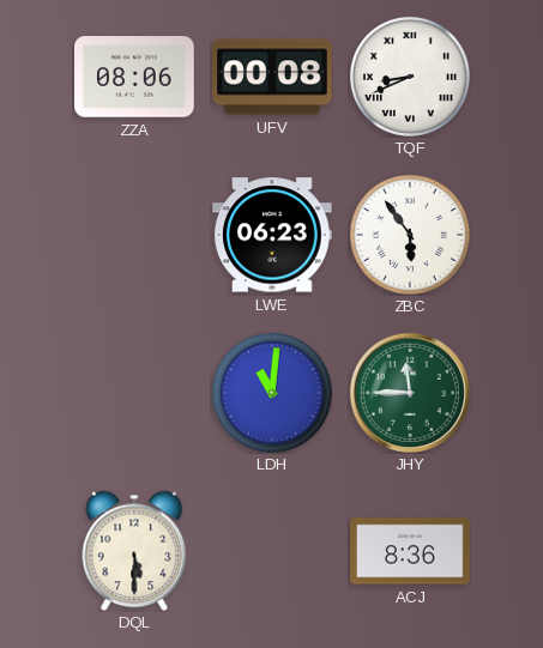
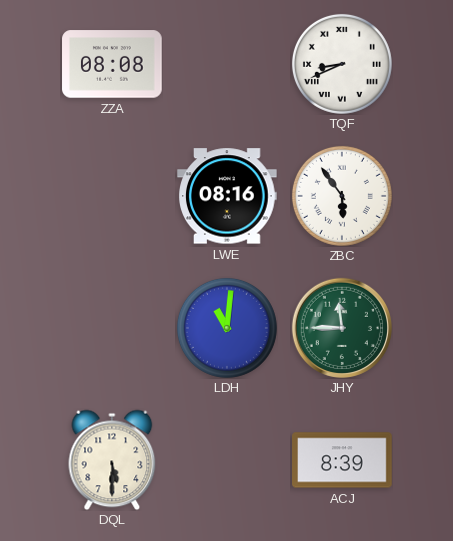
ZZA: 08:06 -> 08:08
UFV: 00:08 -> none
LWE: 06:23 -> 08:16
ACJ: 8:36 -> 8:39
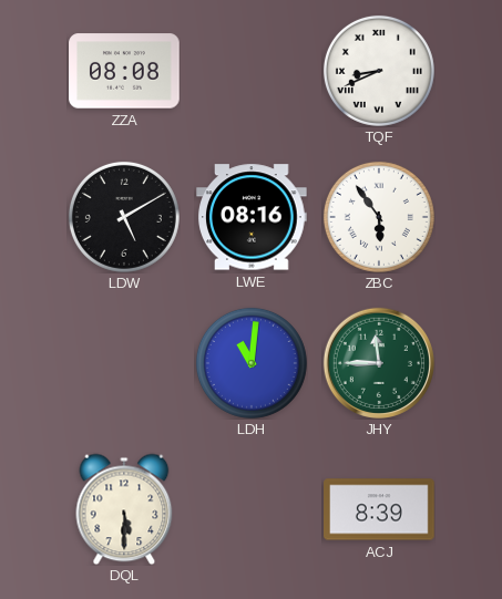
LDW: none -> 5:10
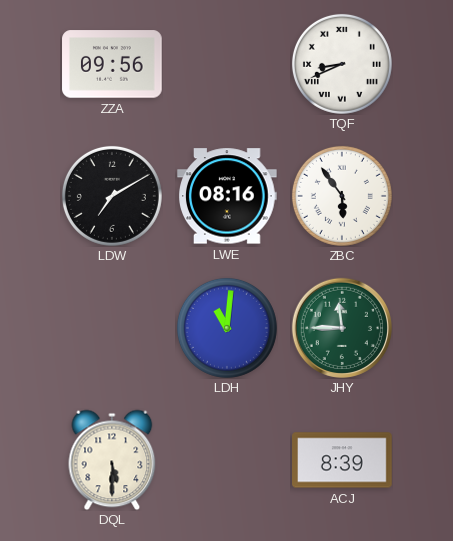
ZZA: 08:08 -> 09:56
LDW: 5:10 -> 7:10
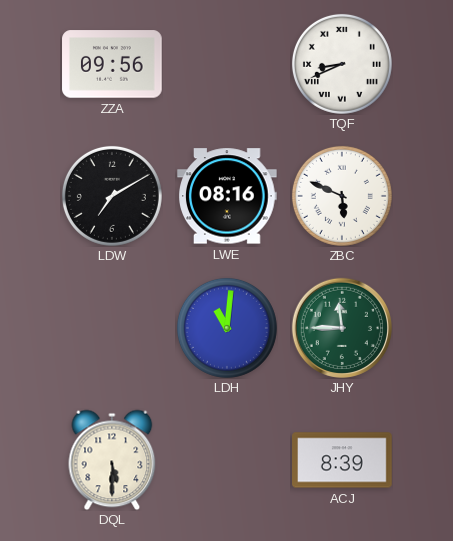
ZBC: 5:54 -> 5:49
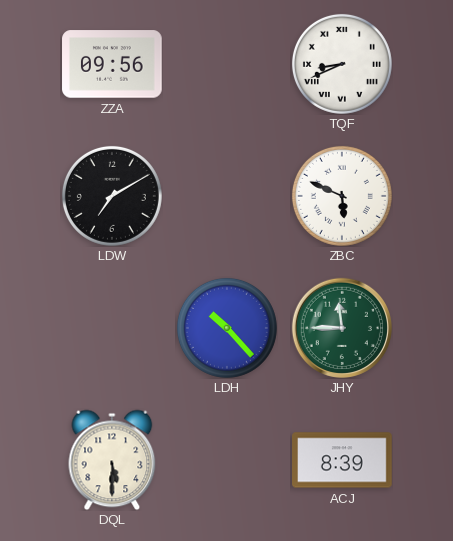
LWE: 08:16 -> none
LDH: 11:01 -> 10:23
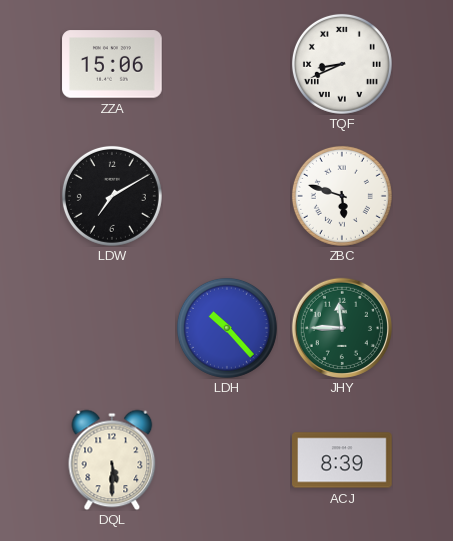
ZZA: 09:56 -> 15:06
ZBC: 5:49 -> 5:48
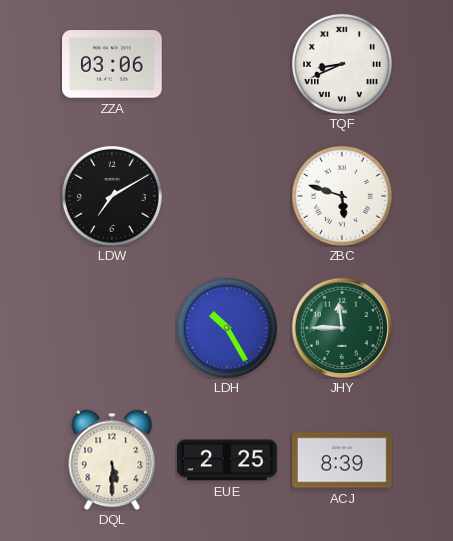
ZZA: 15:06 -> 03:06
LDH: 10:23 -> 10:25
EUE: none -> 2:25
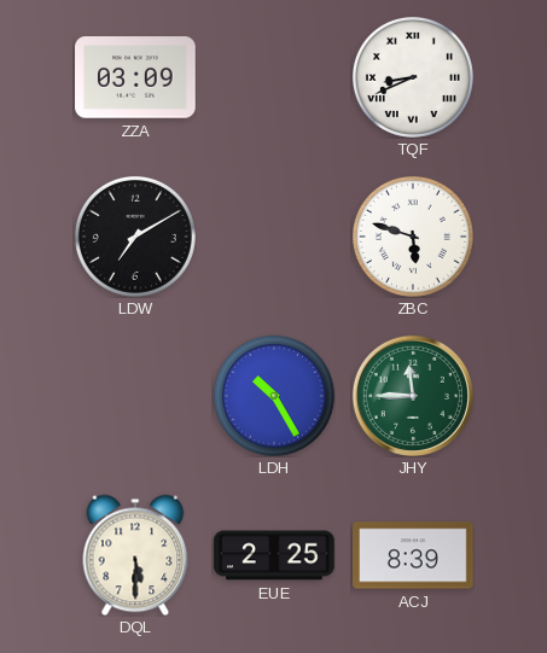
ZZA: 03:06 -> 03:09
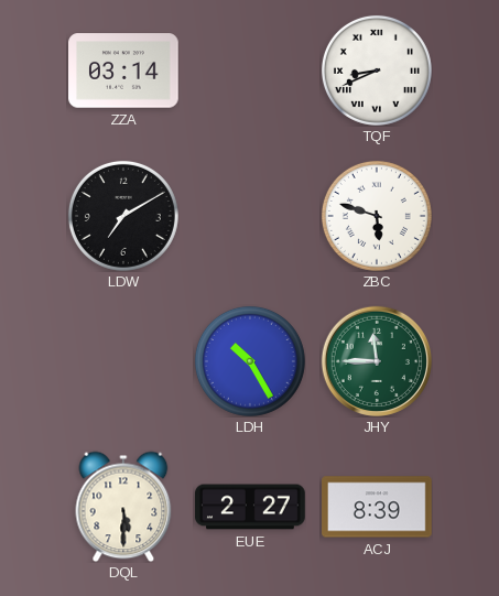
ZZA: 03:09 -> 03:14
EUE: 2:25 -> 2:27
